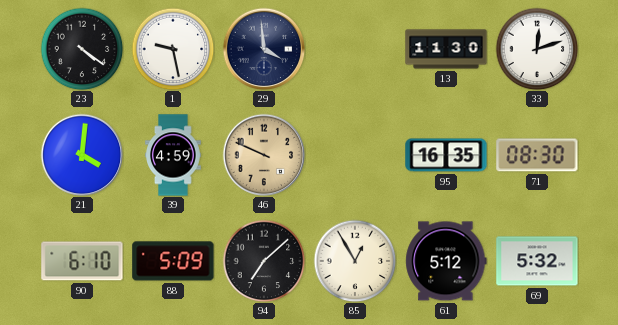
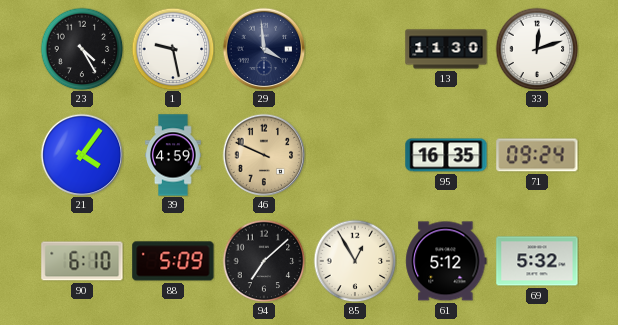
23: 4:21 -> 4:25
21: 4:01 -> 4:06
71: 08:30 -> 09:24
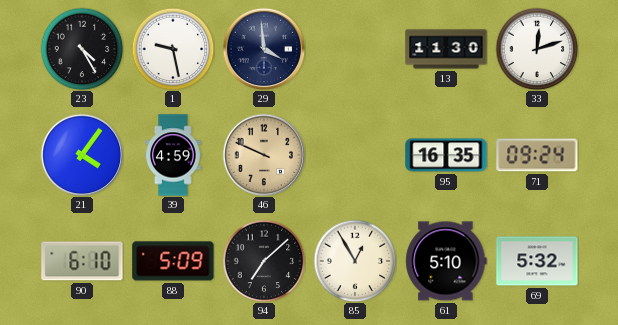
61: 5:12 -> 5:10
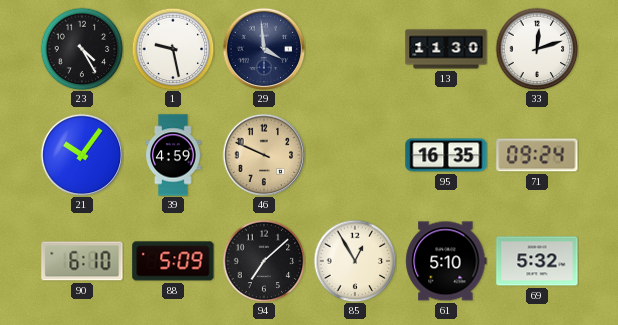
21: 4:06 -> 10:06
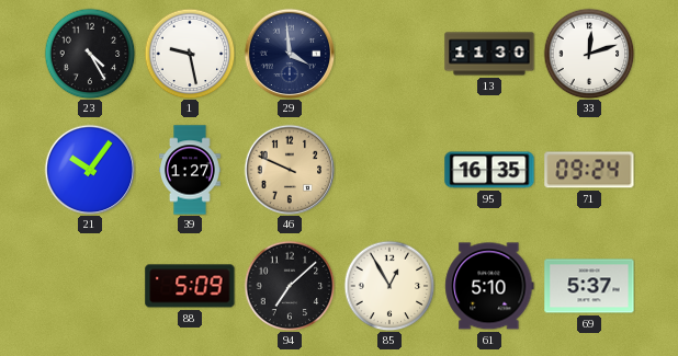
39: 4:59 -> 1:27
90: 6:10 -> none
69: 5:32 -> 5:37
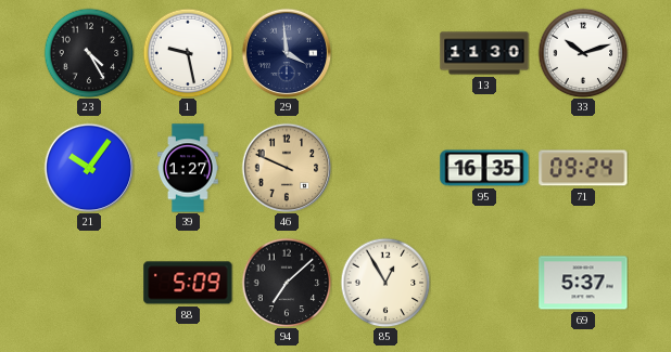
33: 12:12 -> 10:12
61: 5:10 -> none
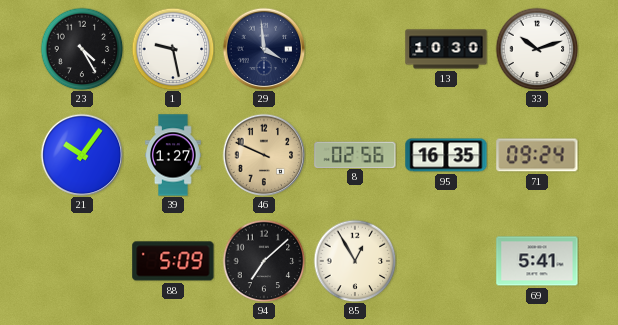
13: 11:30 -> 10:30
8: none -> 02:56
69: 5:37 -> 5:41
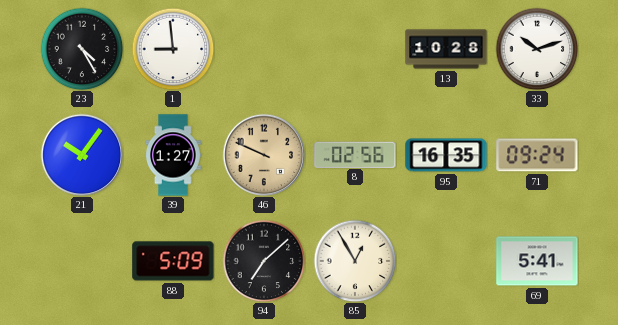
1: 9:28 -> 8:59
29: 3:59 -> none
13: 10:30 -> 10:28
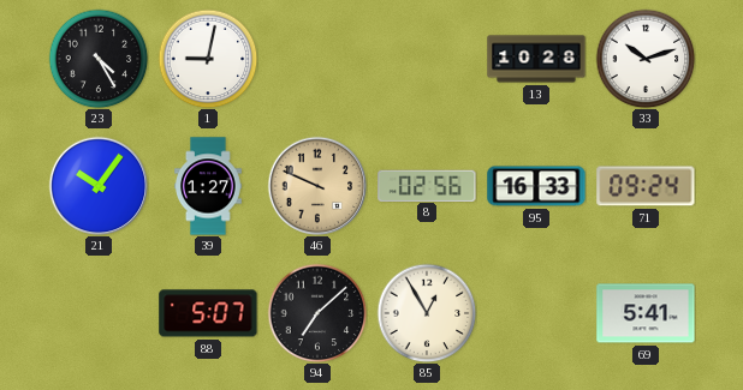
1: 8:59 -> 9:02
95: 16:35 -> 16:33
88: 5:09 -> 5:07
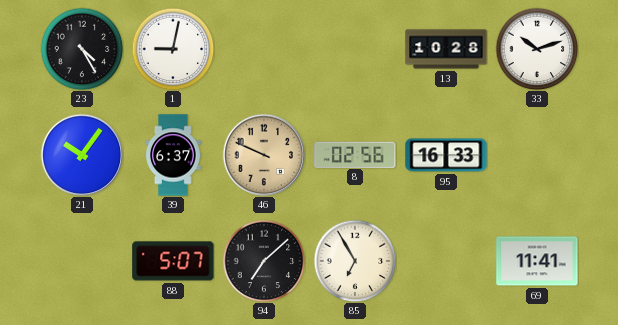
39: 1:27 -> 6:37
71: 09:24 -> none
85: 12:55 -> 6:55
69: 5:41 -> 11:41
